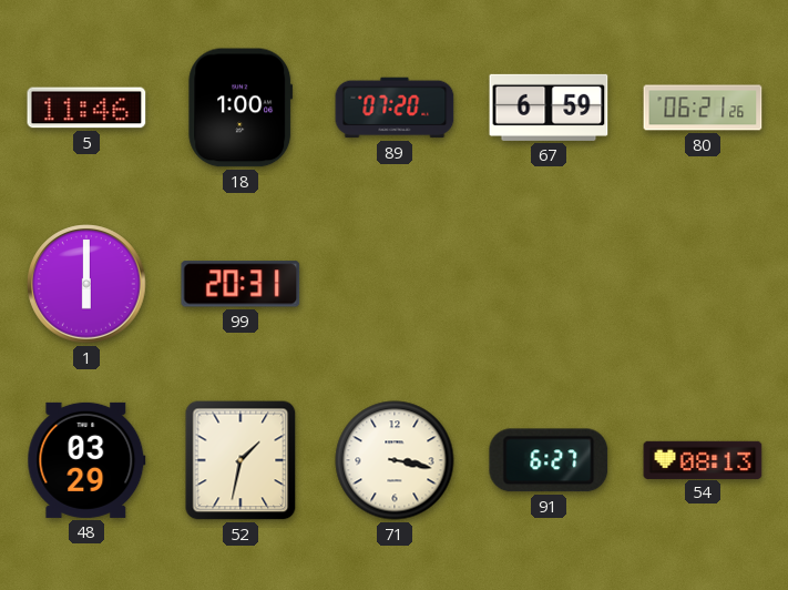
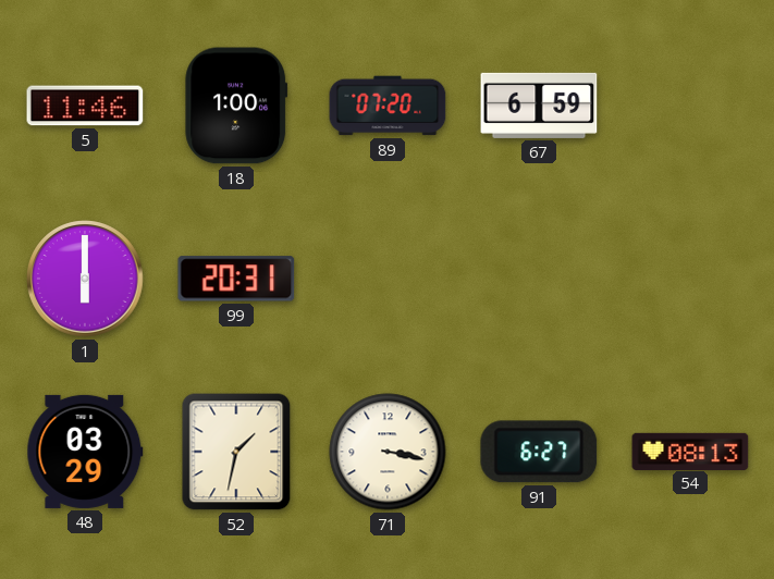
80: 06:21 -> none
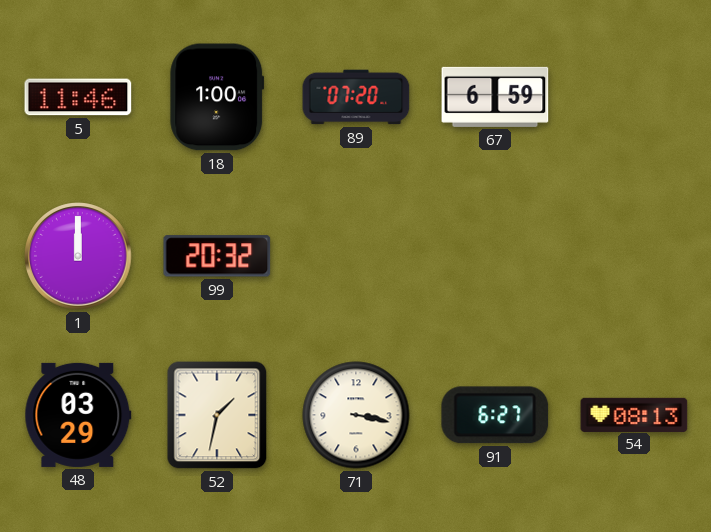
1: 6:00 -> 12:00
99: 20:31 -> 20:32
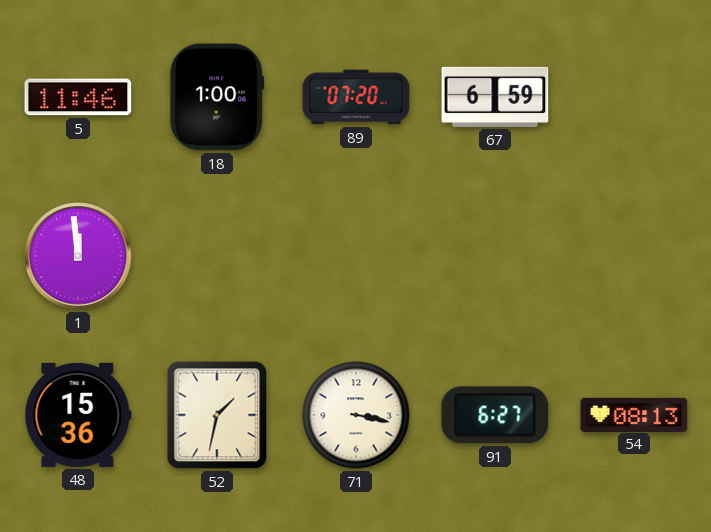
1: 12:00 -> 11:59
99: 20:32 -> none
48: 03:29 -> 15:36
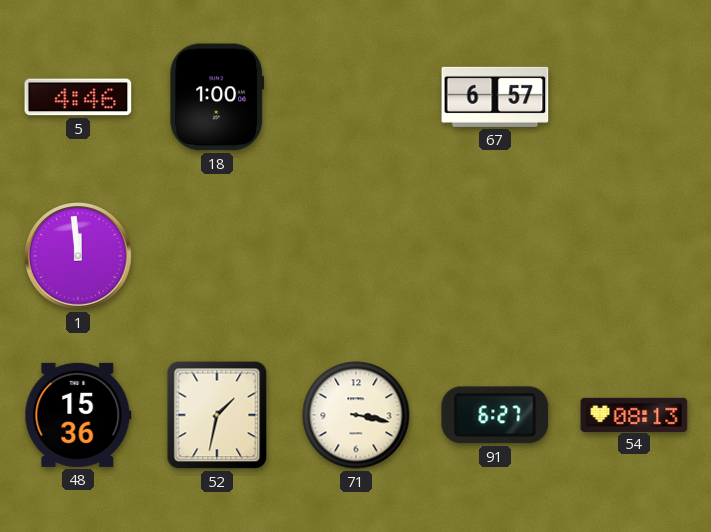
5: 11:46 -> 4:46
89: 07:20 -> none
67: 6:59 -> 6:57
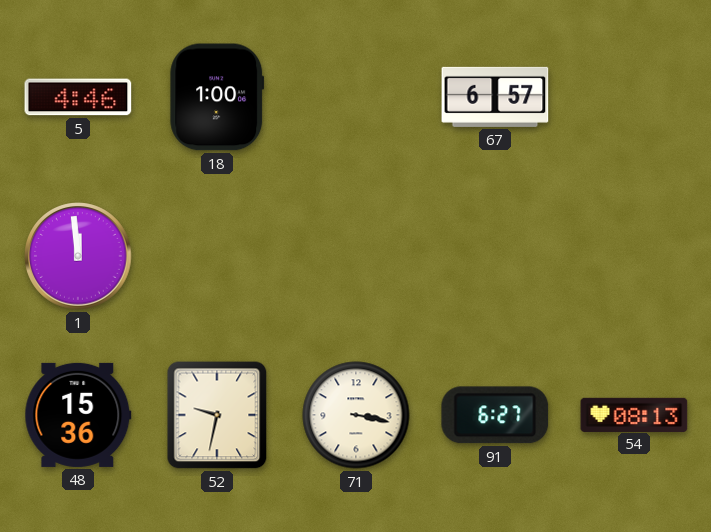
52: 1:32 -> 9:32
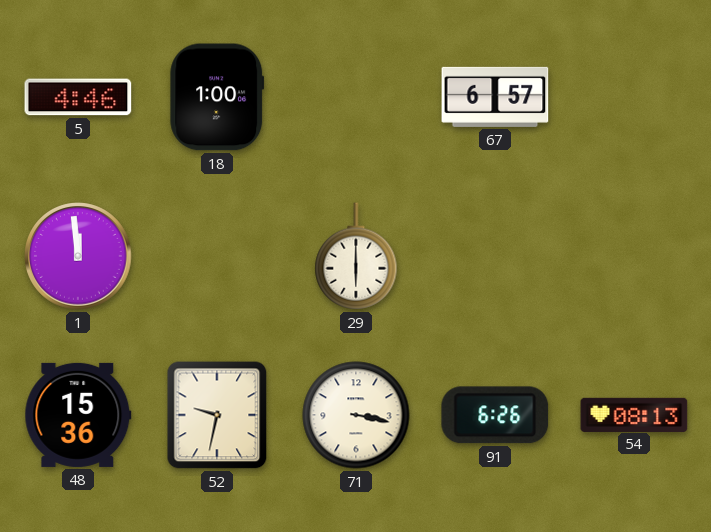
29: none -> 6:00
91: 6:27 -> 6:26
